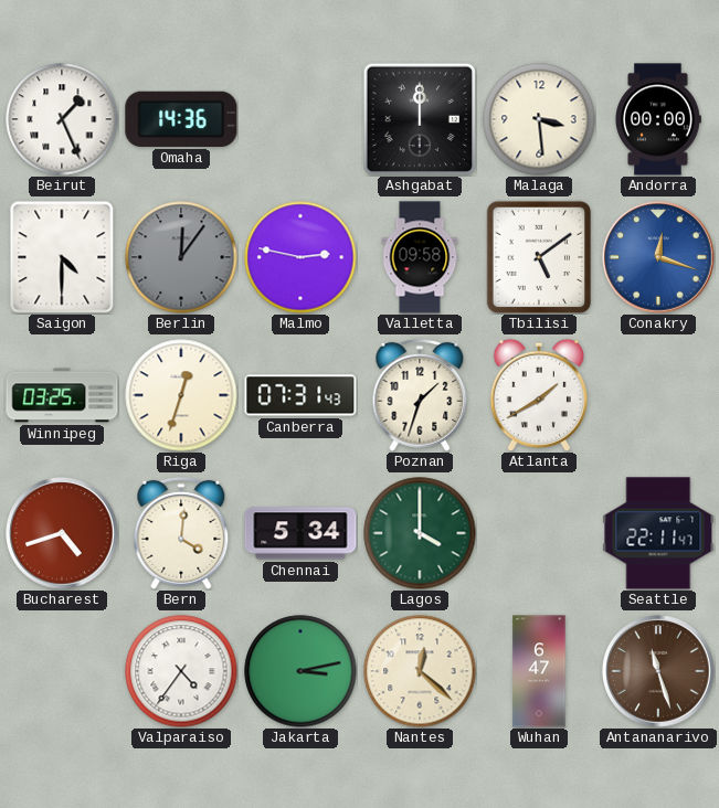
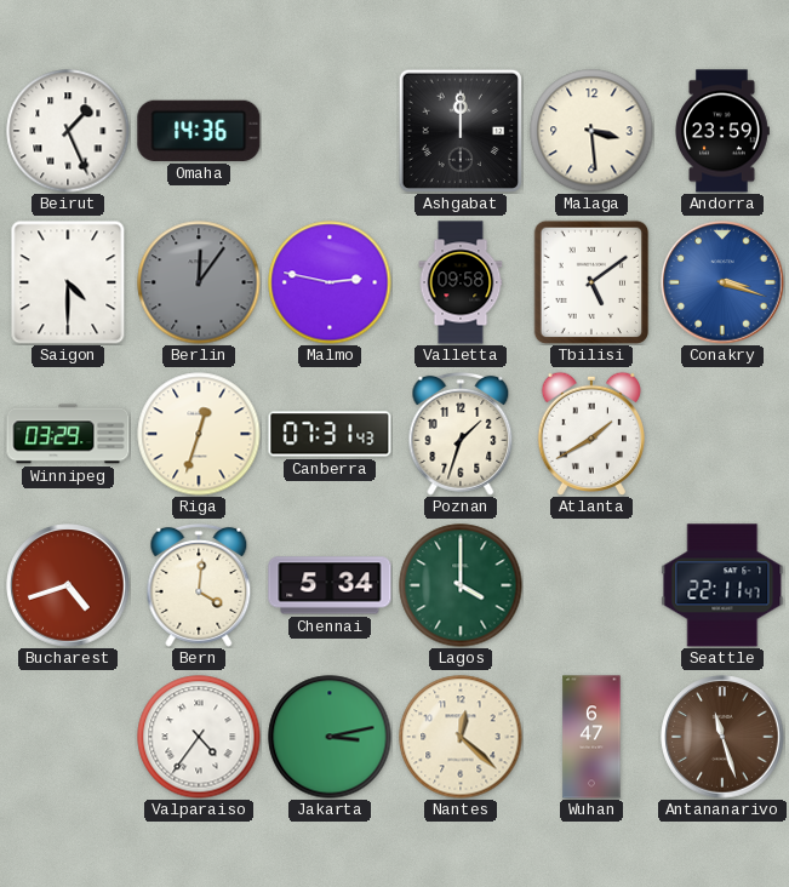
Andorra: 00:00 -> 23:59
Conakry: 12:18 -> 3:18
Winnipeg: 03:25 -> 03:29
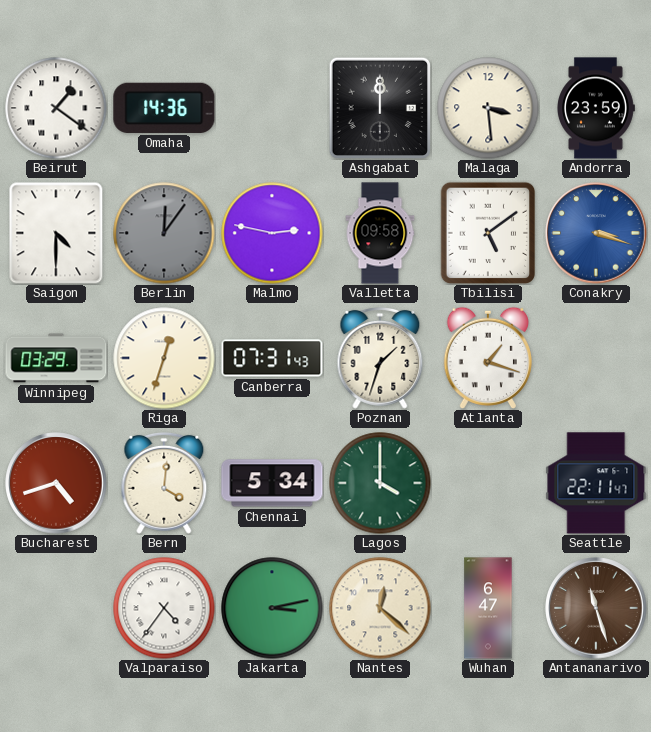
Beirut: 1:26 -> 1:21
Atlanta: 1:40 -> 1:18
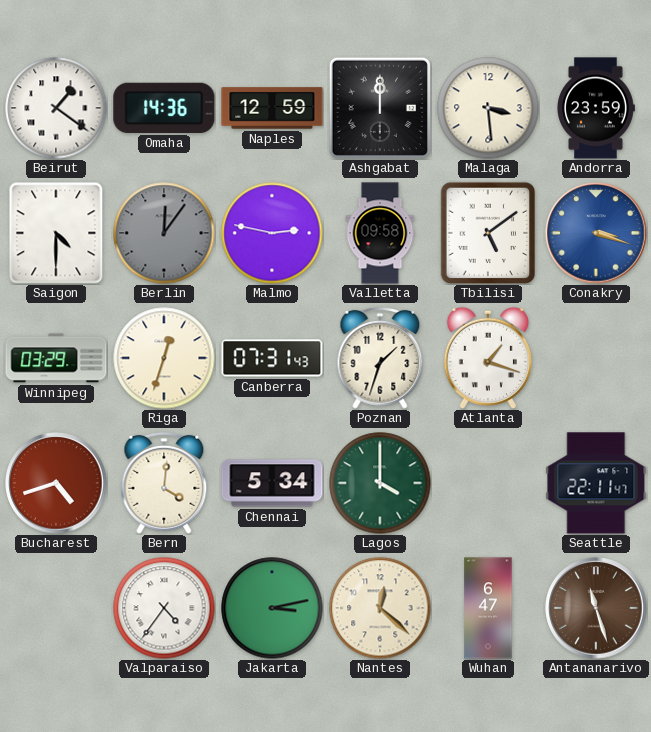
Naples: none -> 12:59
